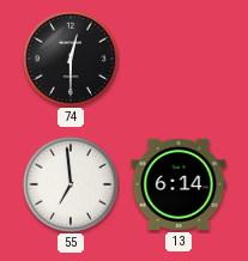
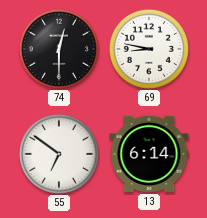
69: none -> 8:47
55: 6:59 -> 6:51
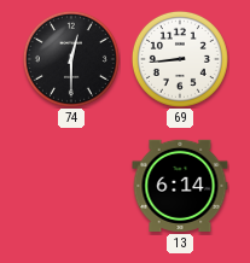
69: 8:47 -> 8:44
55: 6:51 -> none
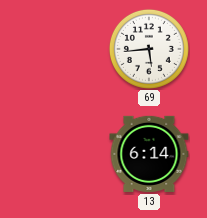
74: 12:30 -> none
69: 8:44 -> 5:44
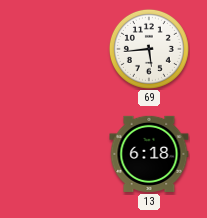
13: 6:14 -> 6:18
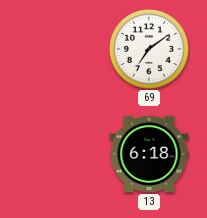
69: 5:44 -> 7:09
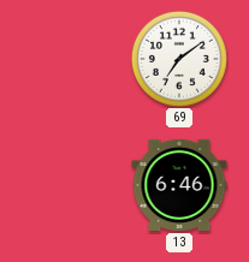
13: 6:18 -> 6:46
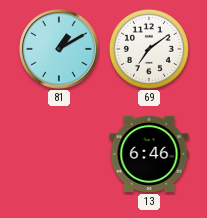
81: none -> 1:10
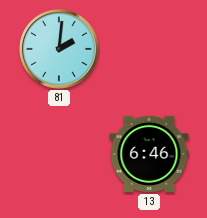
81: 1:10 -> 2:01
69: 7:09 -> none
